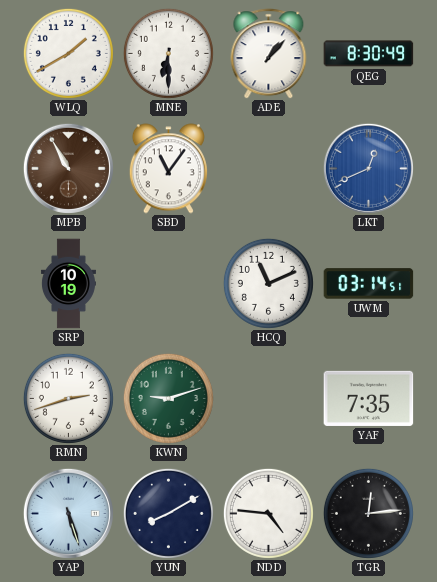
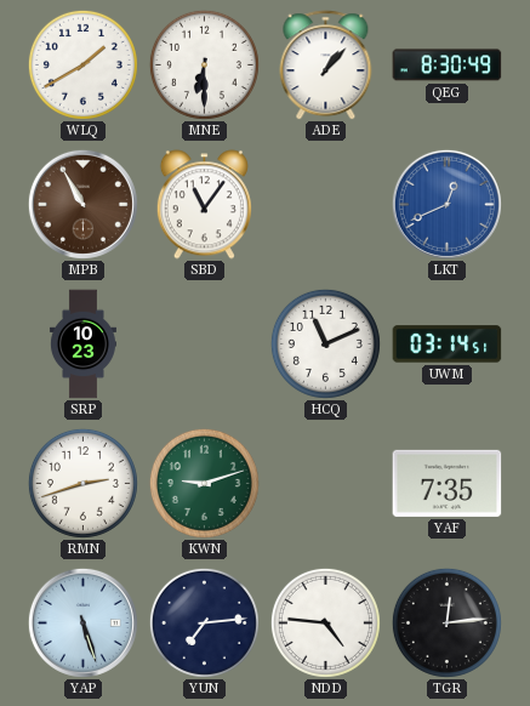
SRP: 10:19 -> 10:23
YUN: 8:10 -> 7:14
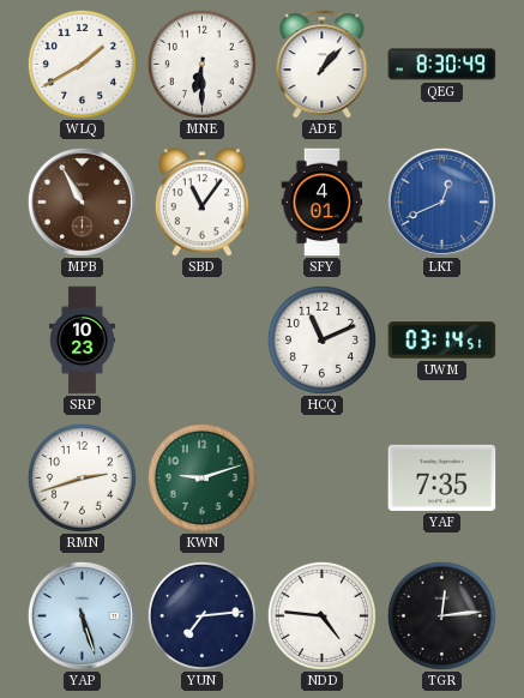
SFY: none -> 4:01
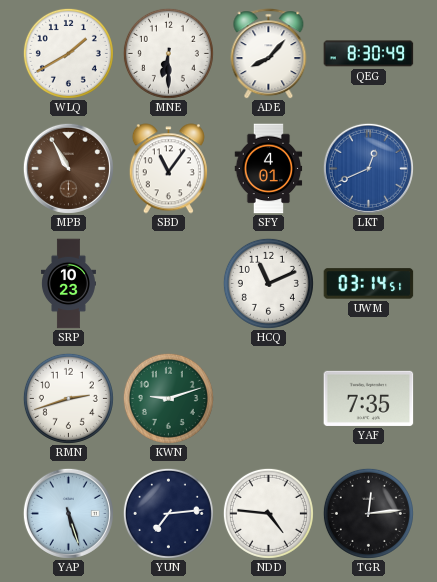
ADE: 1:07 -> 8:07
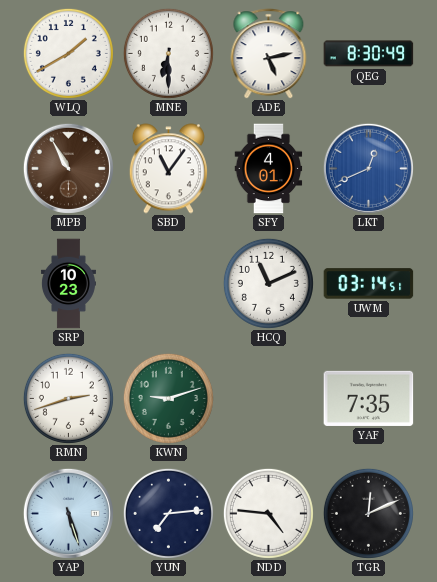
ADE: 8:07 -> 5:13
TGR: 12:14 -> 12:11
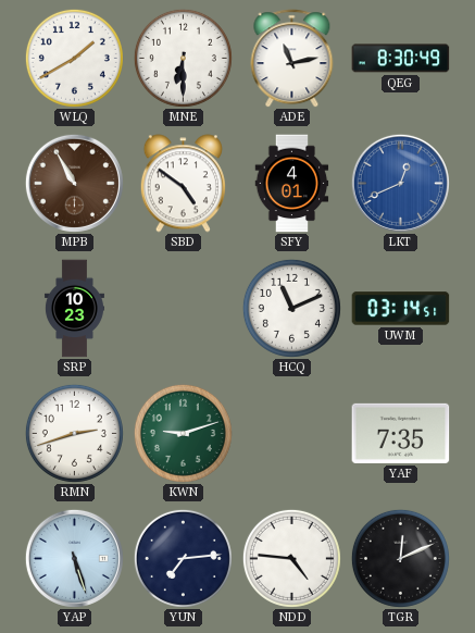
ADE: 5:13 -> 11:13
SBD: 11:06 -> 4:51
